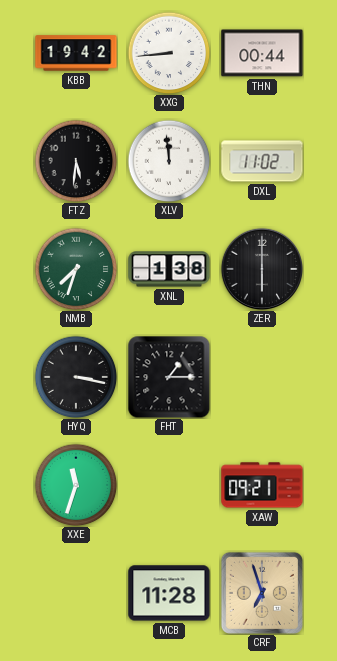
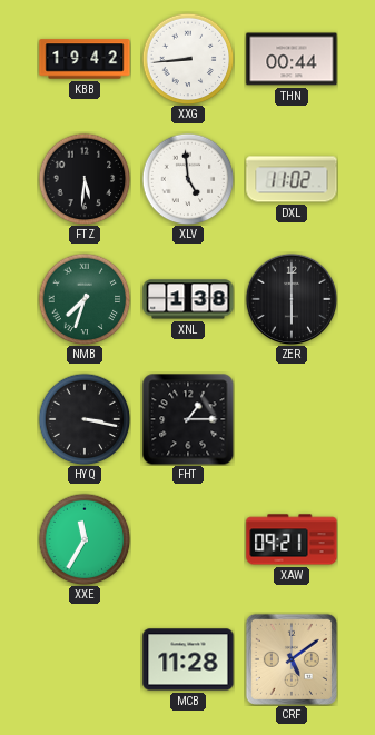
XLV: 11:59 -> 4:59
XXE: 11:33 -> 11:35
CRF: 6:57 -> 5:09
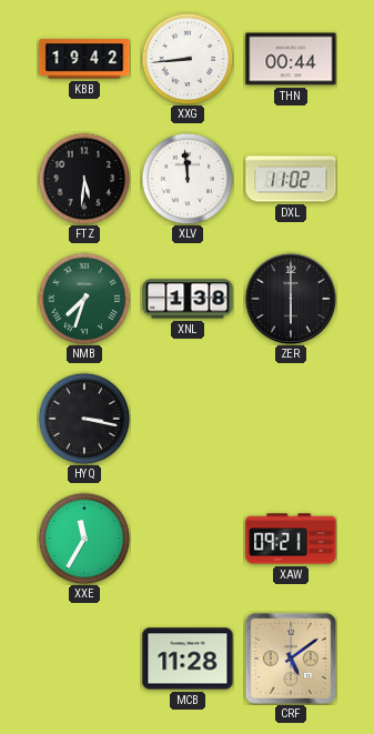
XLV: 4:59 -> 11:59
FHT: 1:15 -> none
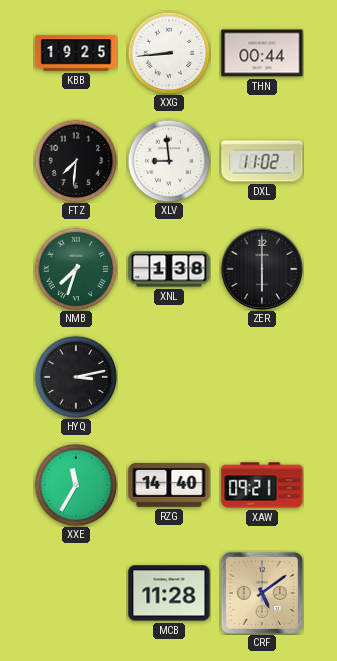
KBB: 19:42 -> 19:25
FTZ: 5:31 -> 7:31
XLV: 11:59 -> 8:59
HYQ: 3:17 -> 3:13
RZG: none -> 14:40
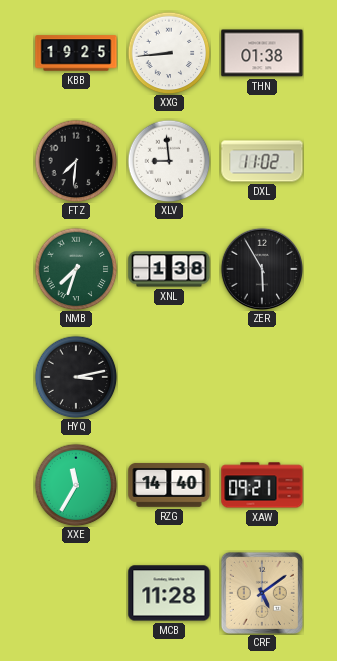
THN: 00:44 -> 01:38
ZER: 6:00 -> 5:55
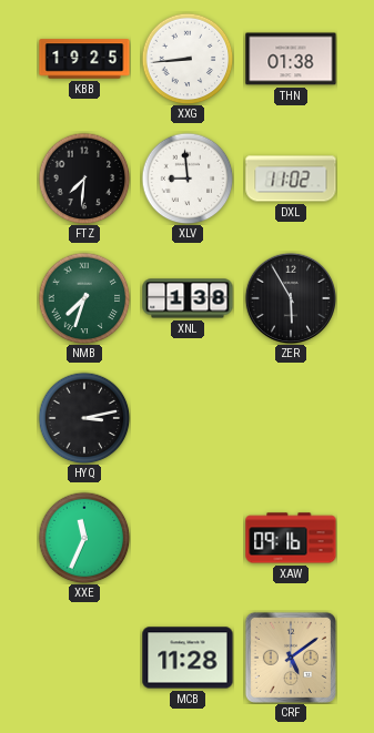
XXE: 11:35 -> 11:34
RZG: 14:40 -> none
XAW: 09:21 -> 09:16
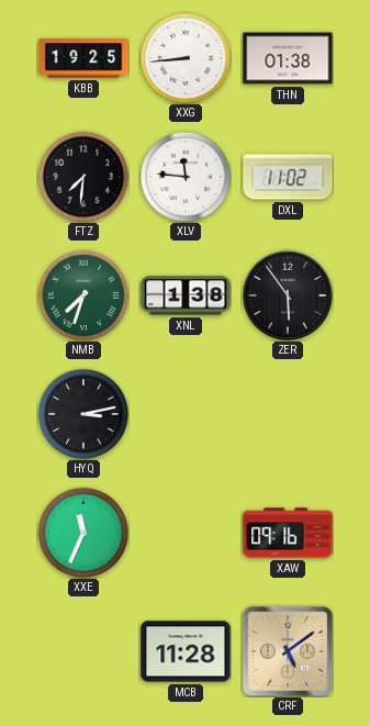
XLV: 8:59 -> 11:46
ZER: 5:55 -> 5:54
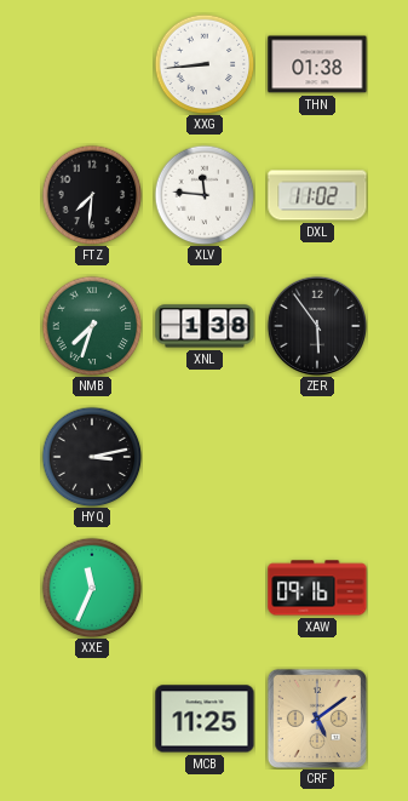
KBB: 19:25 -> none
MCB: 11:28 -> 11:25
